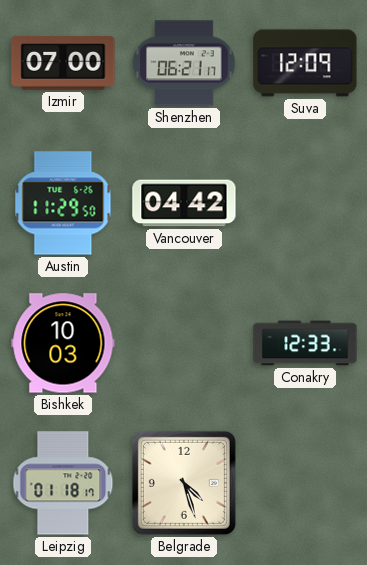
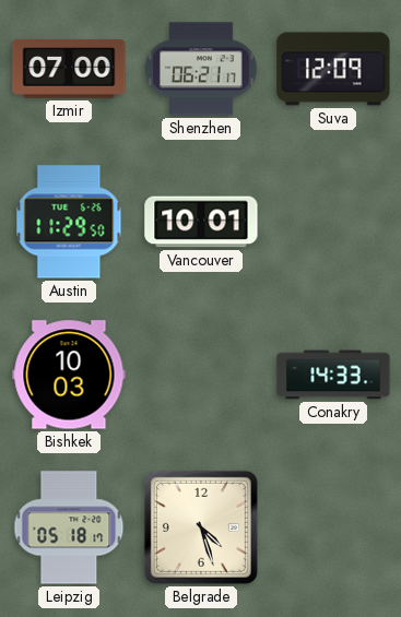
Vancouver: 04:42 -> 10:01
Conakry: 12:33 -> 14:33
Leipzig: 01:18 -> 05:18
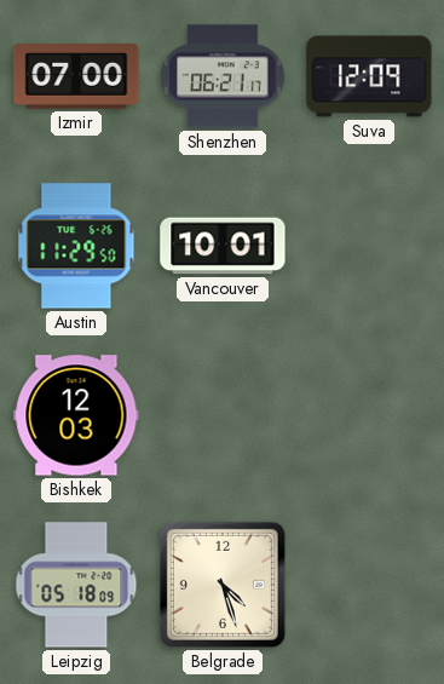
Bishkek: 10:03 -> 12:03
Conakry: 14:33 -> none
Leipzig: 05:18:17 -> 05:18:09
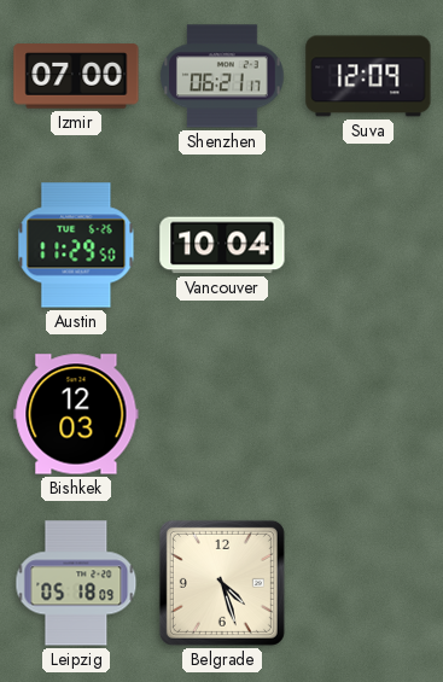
Vancouver: 10:01 -> 10:04
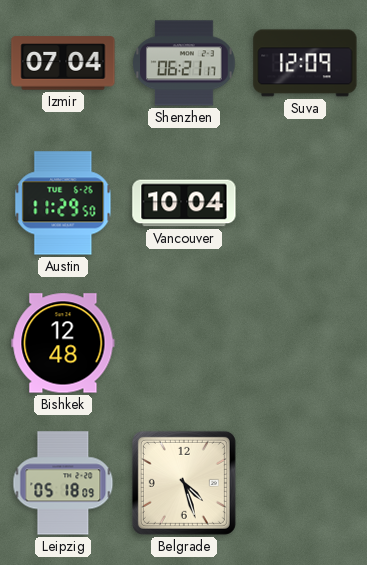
Izmir: 07:00 -> 07:04
Bishkek: 12:03 -> 12:48
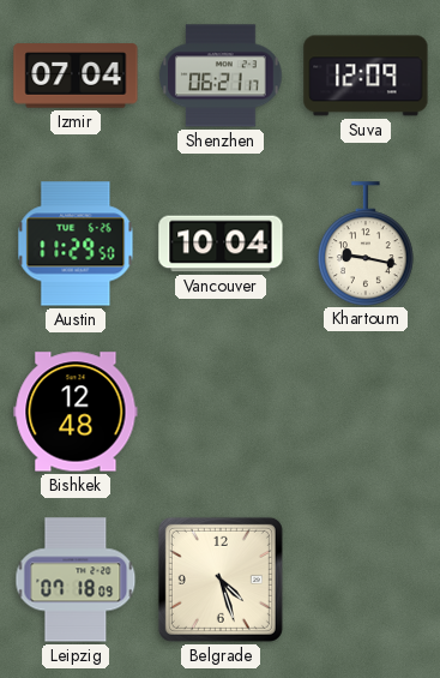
Khartoum: none -> 9:17
Leipzig: 05:18 -> 07:18
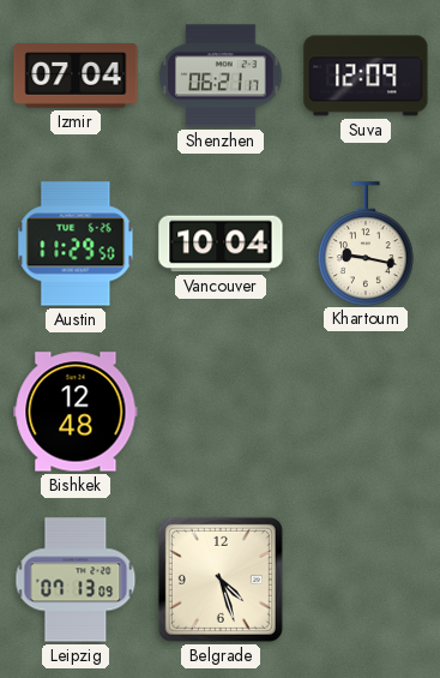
Leipzig: 07:18 -> 07:13
